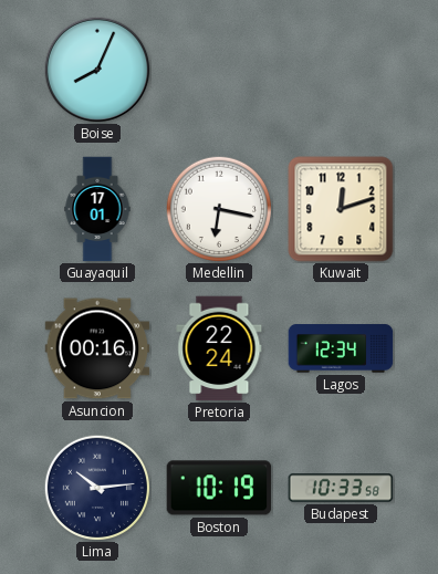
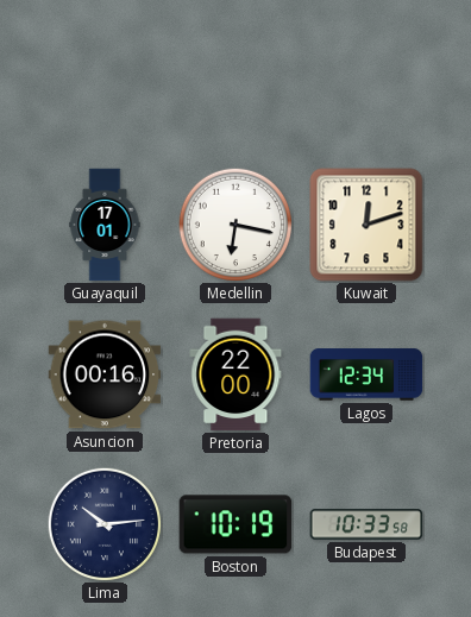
Boise: 8:04 -> none
Pretoria: 22:24 -> 22:00
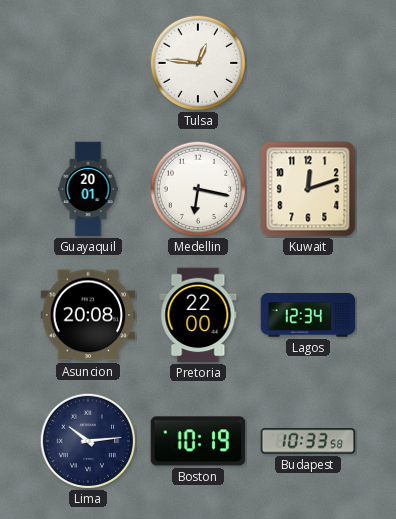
Tulsa: none -> 12:46
Guayaquil: 17:01 -> 20:01
Asuncion: 00:16 -> 20:08
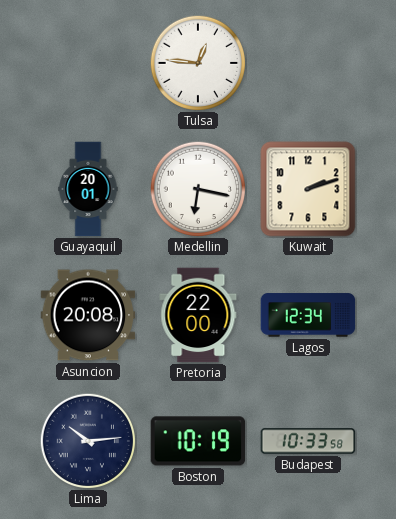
Kuwait: 12:12 -> 2:12
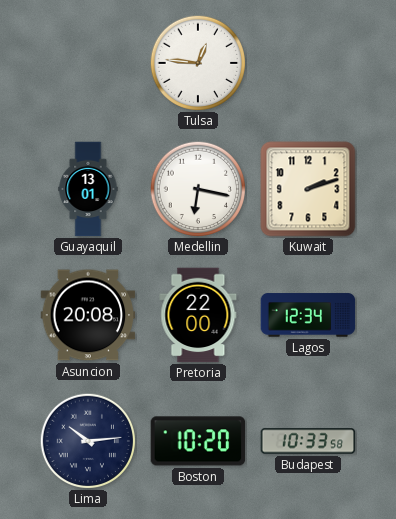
Guayaquil: 20:01 -> 13:01
Boston: 10:19 -> 10:20
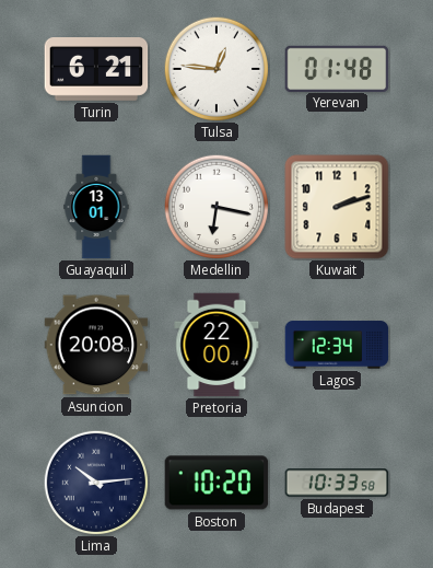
Turin: none -> 6:21
Yerevan: none -> 01:48
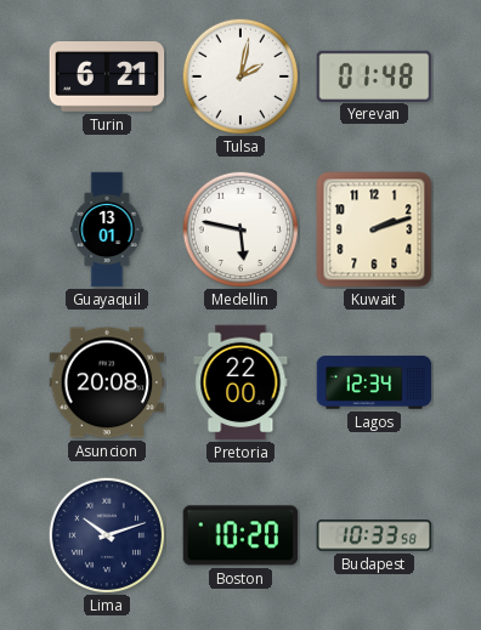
Tulsa: 12:46 -> 2:02
Medellin: 6:17 -> 5:47
Lima: 10:14 -> 10:12
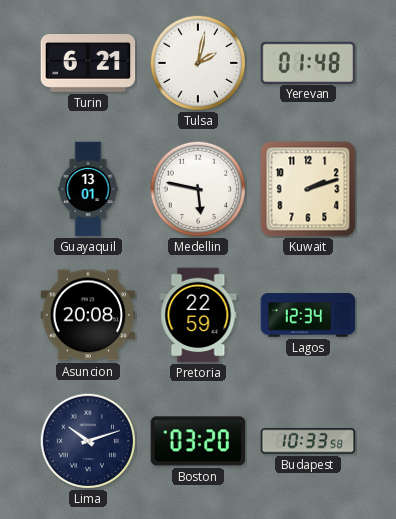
Pretoria: 22:00 -> 22:59
Boston: 10:20 -> 03:20
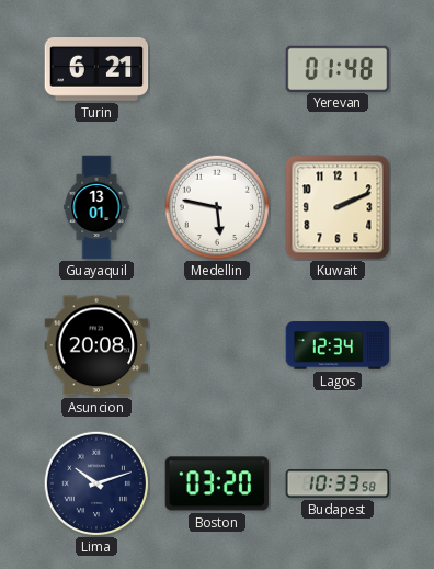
Tulsa: 2:02 -> none
Kuwait: 2:12 -> 2:11
Pretoria: 22:59 -> none
